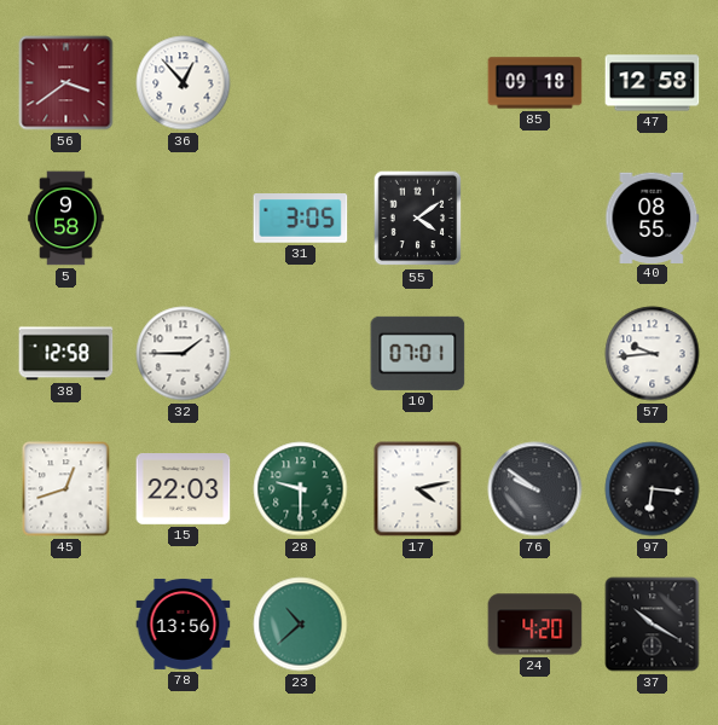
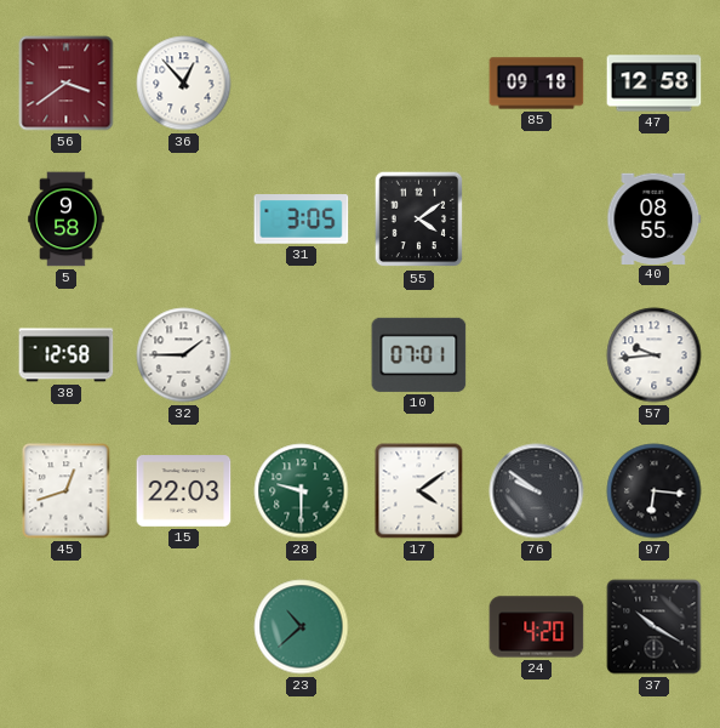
17: 4:13 -> 4:09
78: 13:56 -> none
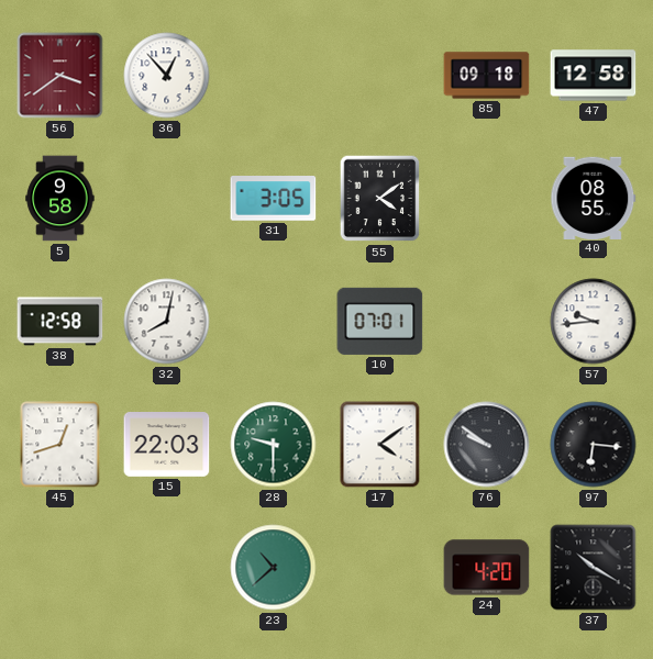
32: 1:45 -> 8:02
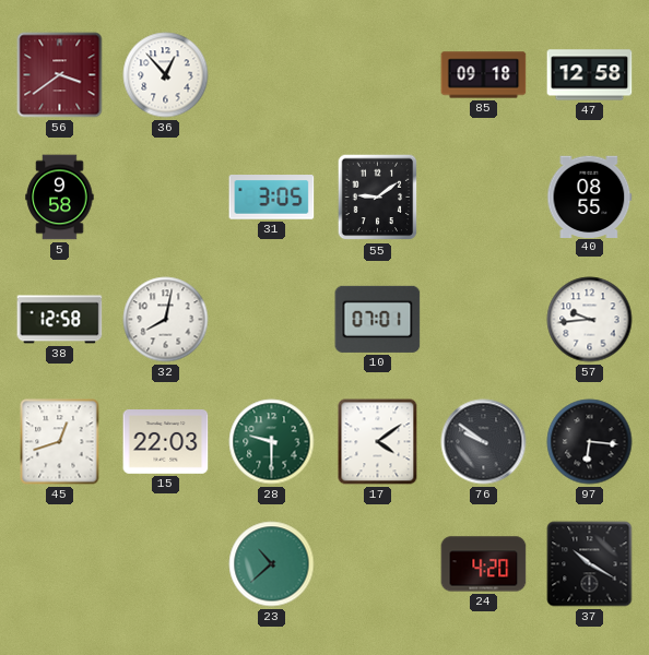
55: 4:09 -> 9:09
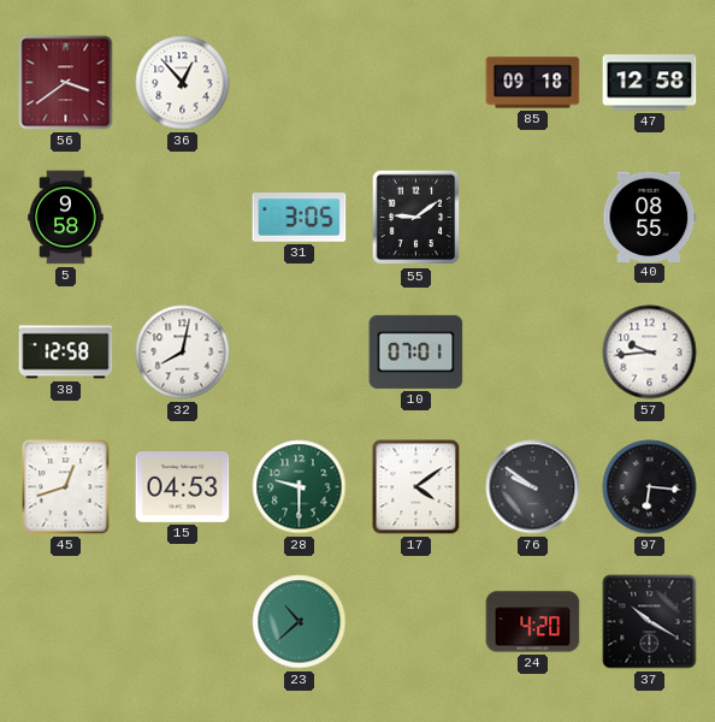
15: 22:03 -> 04:53
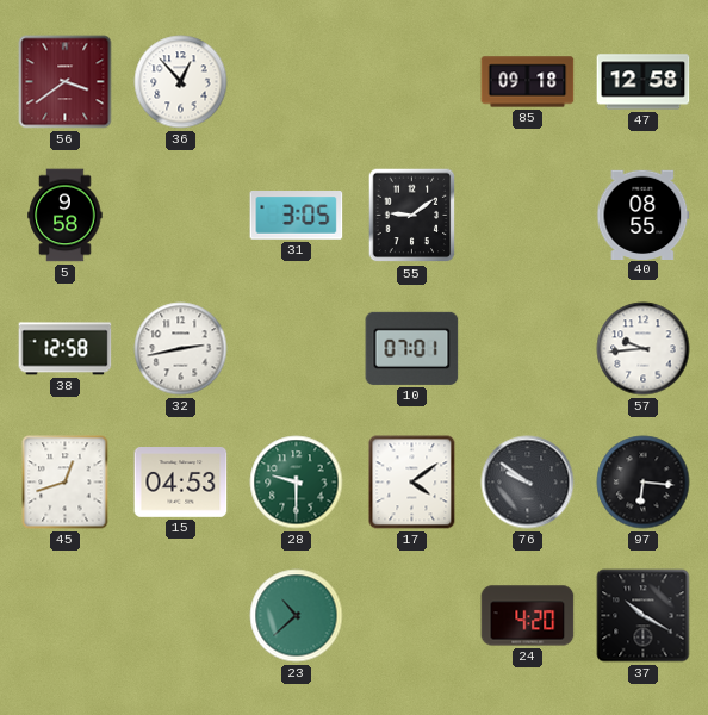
32: 8:02 -> 2:43
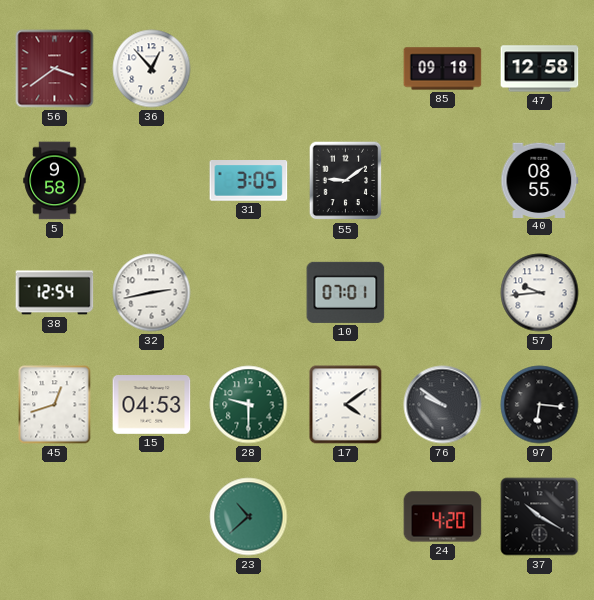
38: 12:58 -> 12:54
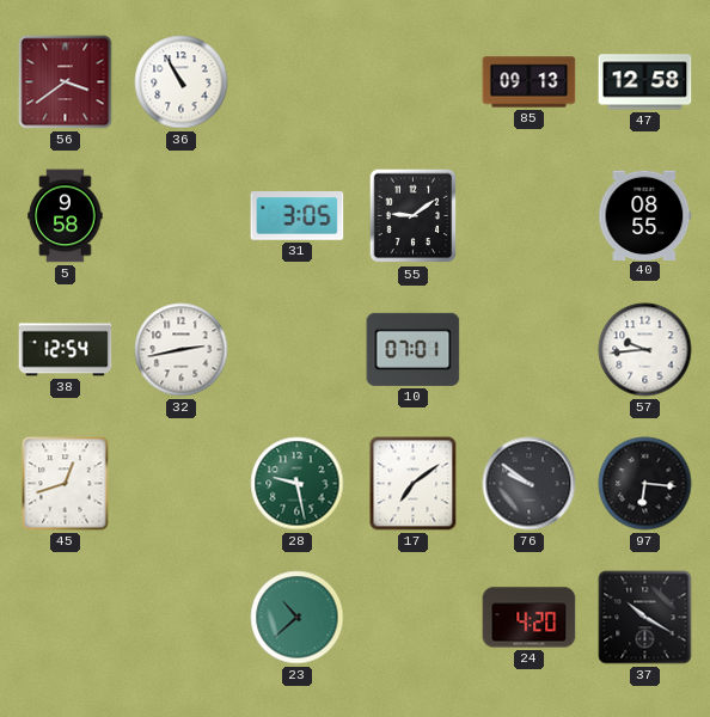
36: 12:53 -> 10:55
85: 09:18 -> 09:13
15: 04:53 -> none
28: 9:30 -> 9:28
17: 4:09 -> 7:09
